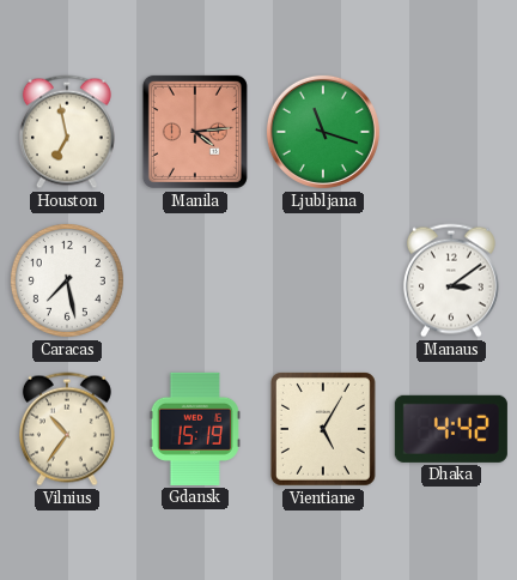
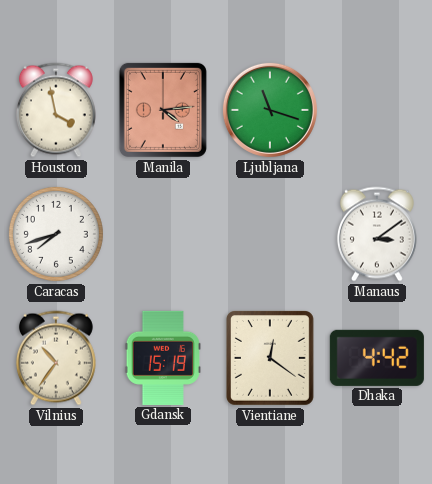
Houston: 6:58 -> 3:58
Caracas: 7:28 -> 7:42
Vientiane: 5:05 -> 12:21
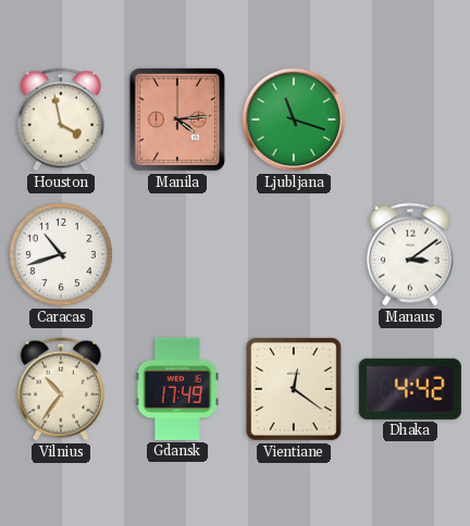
Caracas: 7:42 -> 10:42
Gdansk: 15:19 -> 17:49
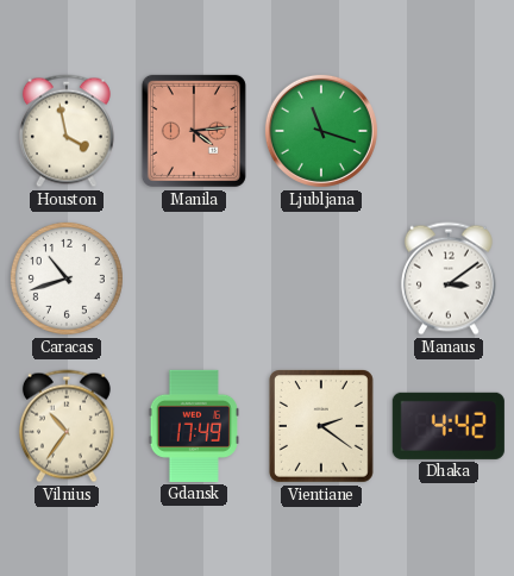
Vientiane: 12:21 -> 2:21
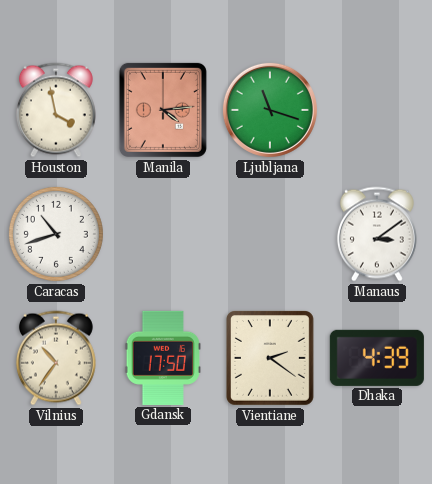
Gdansk: 17:49 -> 17:50
Dhaka: 4:42 -> 4:39
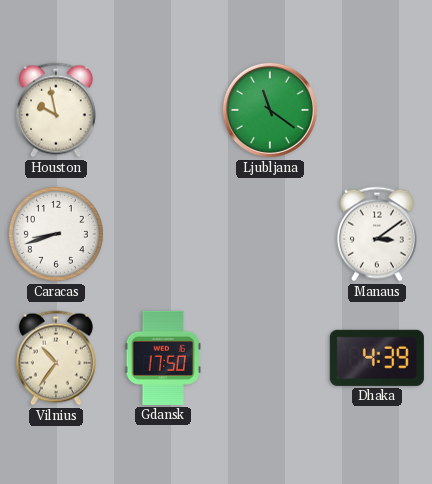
Houston: 3:58 -> 9:58
Manila: 4:14 -> none
Ljubljana: 11:18 -> 11:21
Caracas: 10:42 -> 8:42
Vientiane: 2:21 -> none
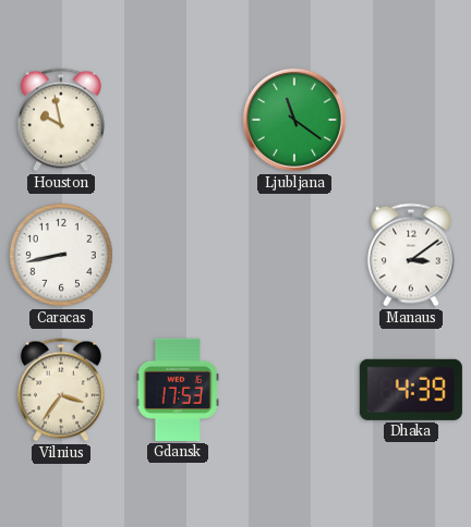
Caracas: 8:42 -> 8:43
Vilnius: 10:36 -> 3:36
Gdansk: 17:50 -> 17:53
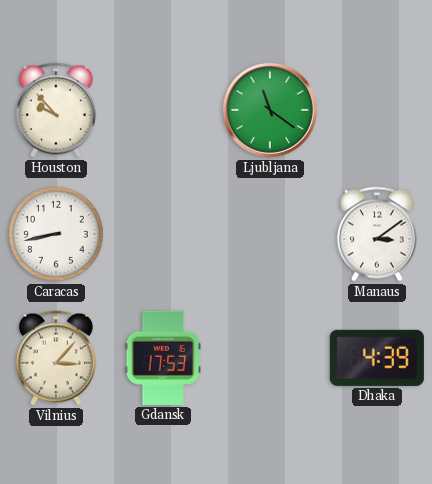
Houston: 9:58 -> 9:53
Vilnius: 3:36 -> 3:07
